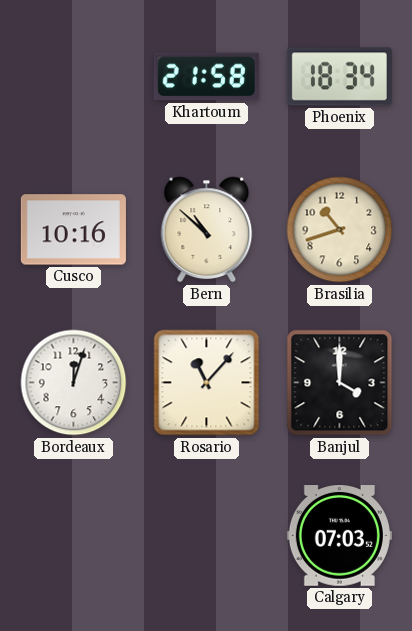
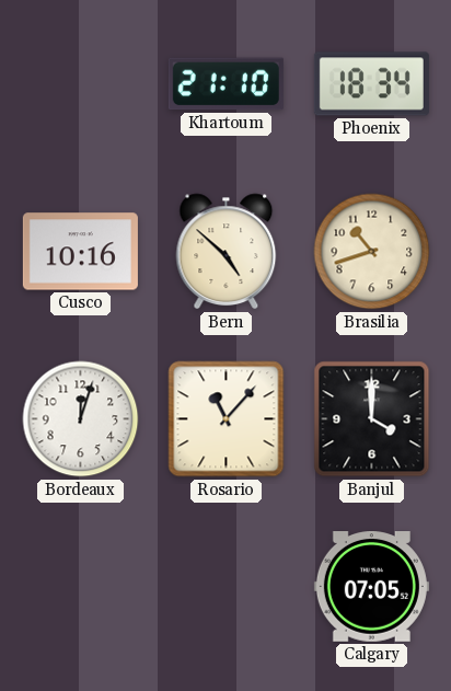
Khartoum: 21:58 -> 21:10
Bern: 10:52 -> 4:52
Calgary: 07:03 -> 07:05
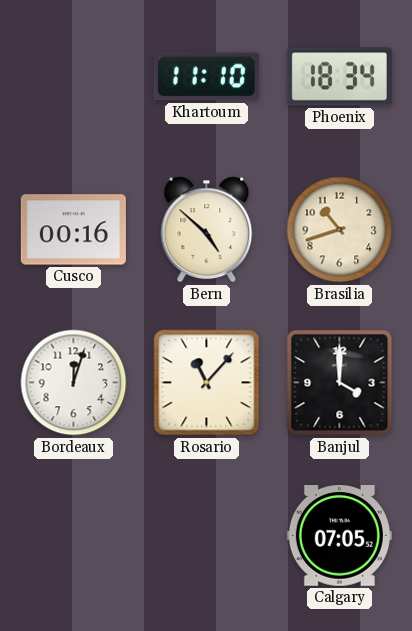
Khartoum: 21:10 -> 11:10
Cusco: 10:16 -> 00:16
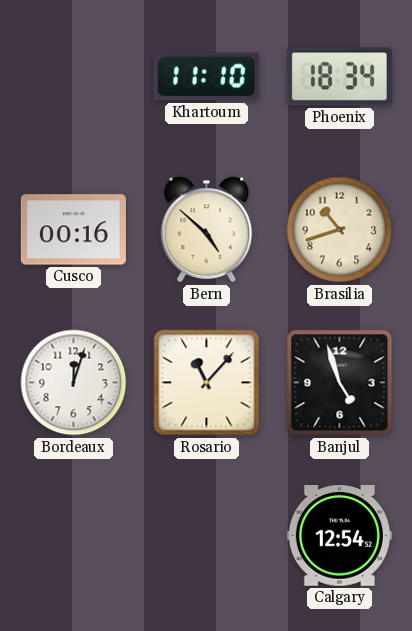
Banjul: 4:00 -> 4:57
Calgary: 07:05 -> 12:54
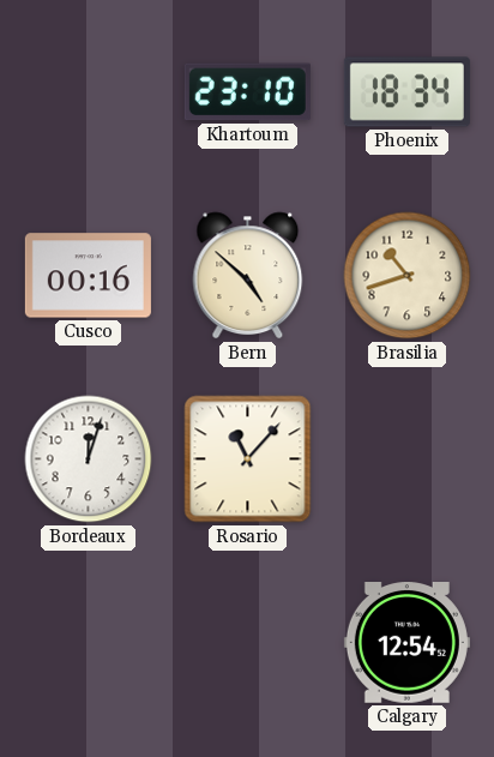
Khartoum: 11:10 -> 23:10
Banjul: 4:57 -> none
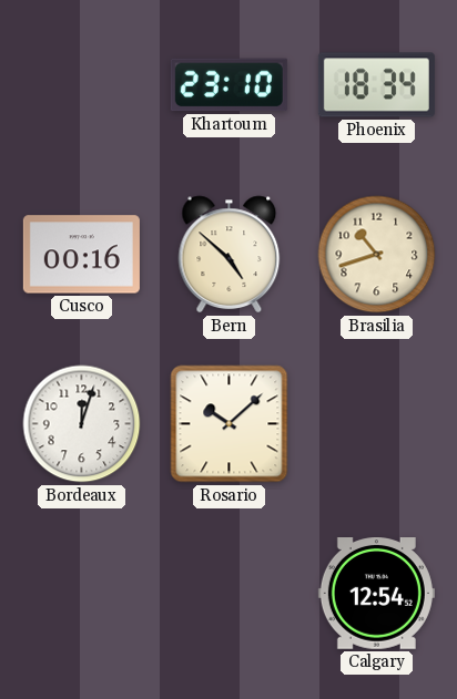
Rosario: 11:07 -> 10:08
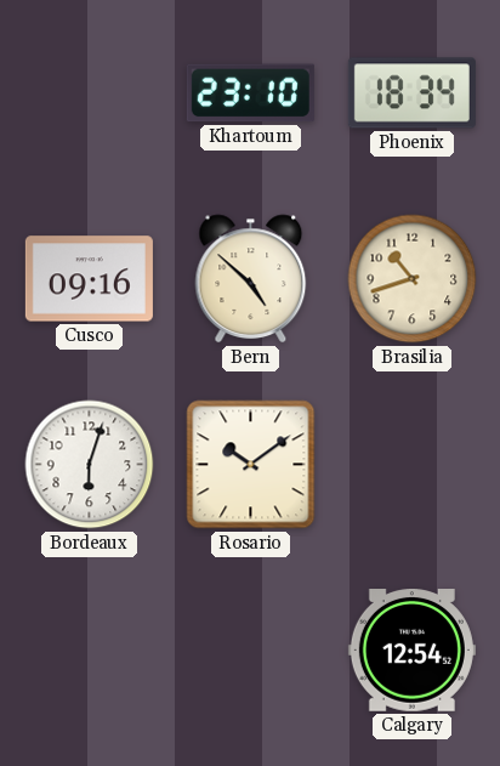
Cusco: 00:16 -> 09:16
Bordeaux: 12:03 -> 6:03
Rosario: 10:08 -> 10:09
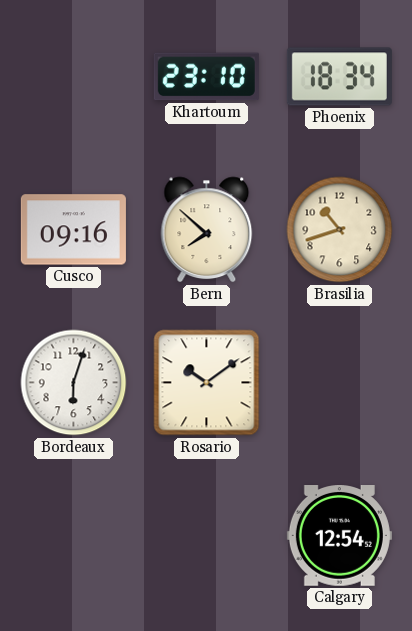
Bern: 4:52 -> 7:52
